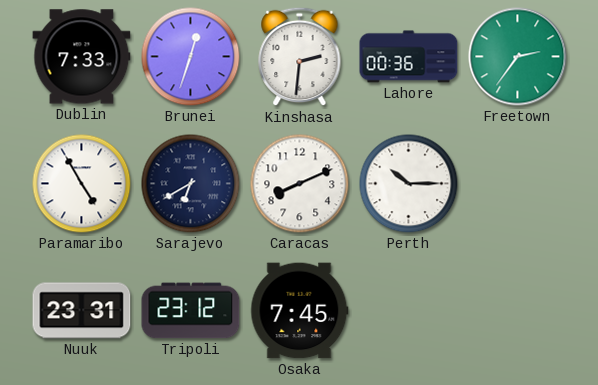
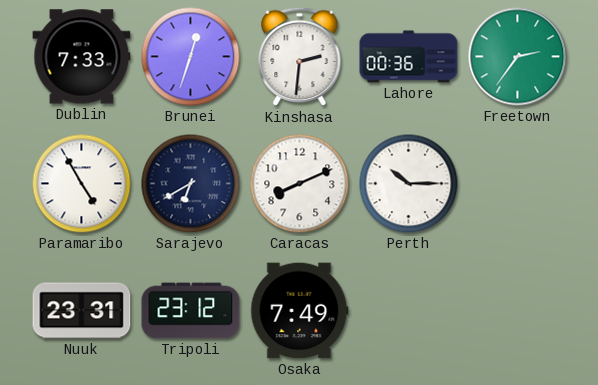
Osaka: 7:45 -> 7:49
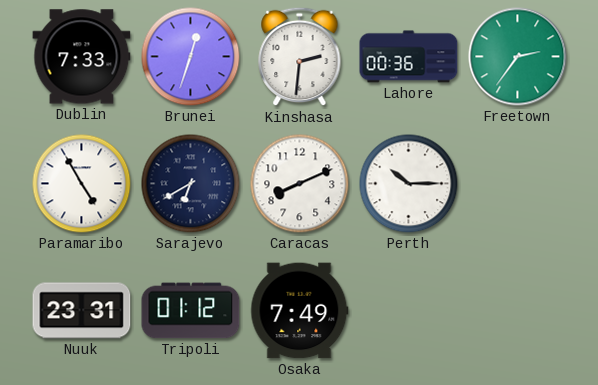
Tripoli: 23:12 -> 01:12
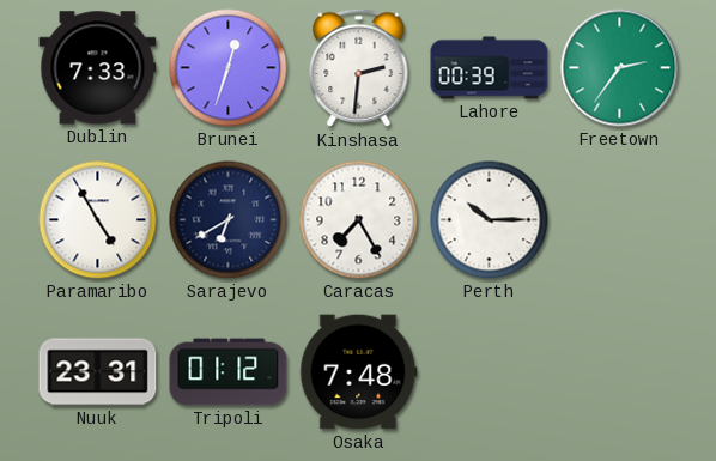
Lahore: 00:36 -> 00:39
Caracas: 8:11 -> 7:25
Osaka: 7:49 -> 7:48
